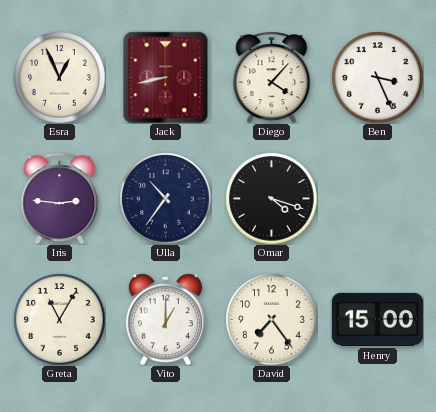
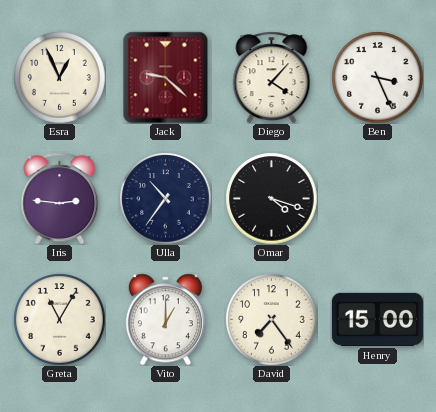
Jack: 8:43 -> 9:22
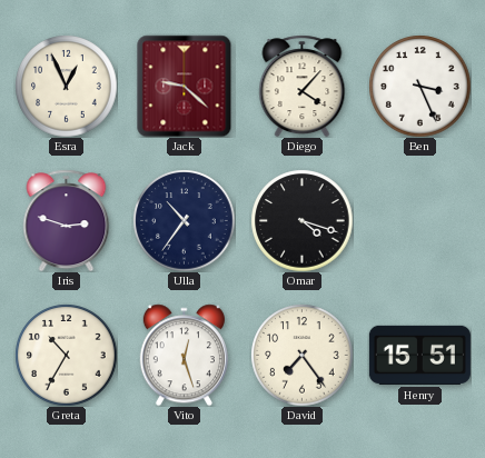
Iris: 2:46 -> 2:48
Greta: 11:05 -> 10:35
Vito: 1:00 -> 12:27
Henry: 15:00 -> 15:51
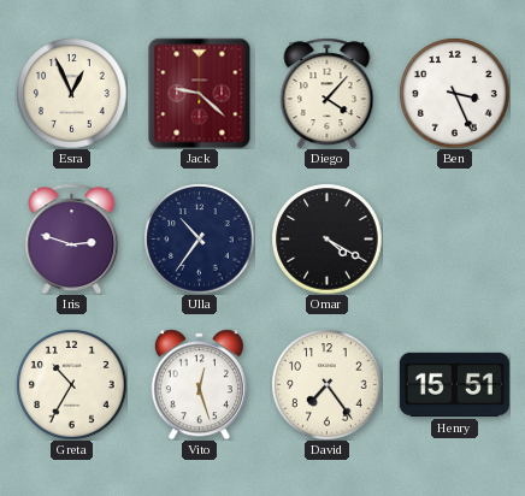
Omar: 4:18 -> 4:20
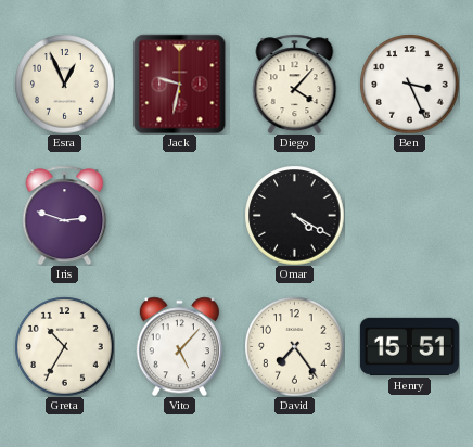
Jack: 9:22 -> 9:32
Ulla: 10:36 -> none
Vito: 12:27 -> 5:07
